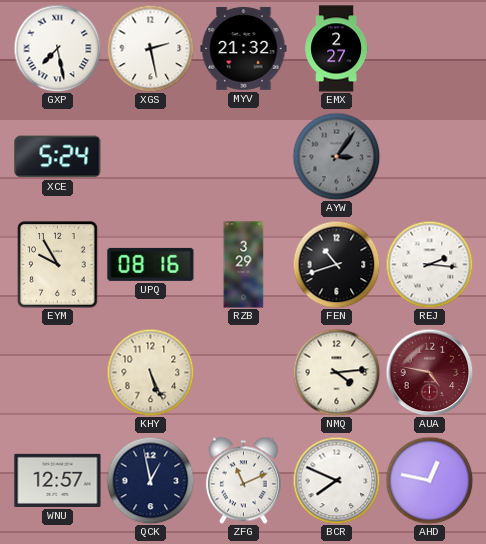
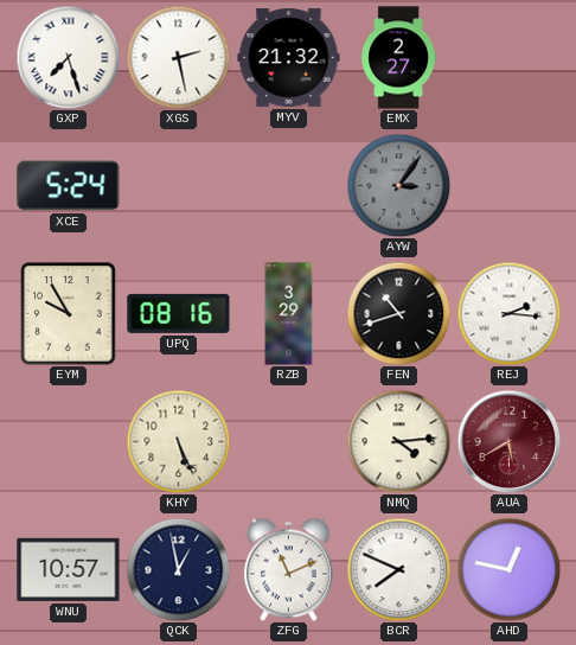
GXP: 7:28 -> 7:27
AUA: 4:47 -> 5:40
WNU: 12:57 -> 10:57
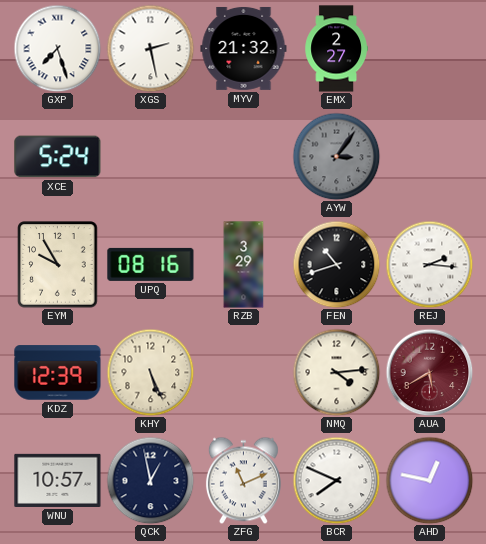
KDZ: none -> 12:39
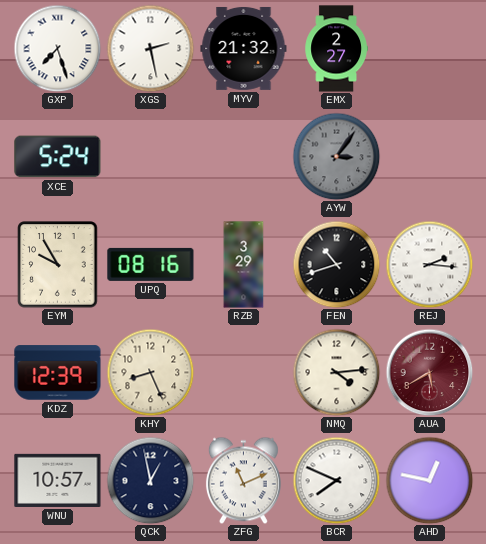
KHY: 5:26 -> 8:26
